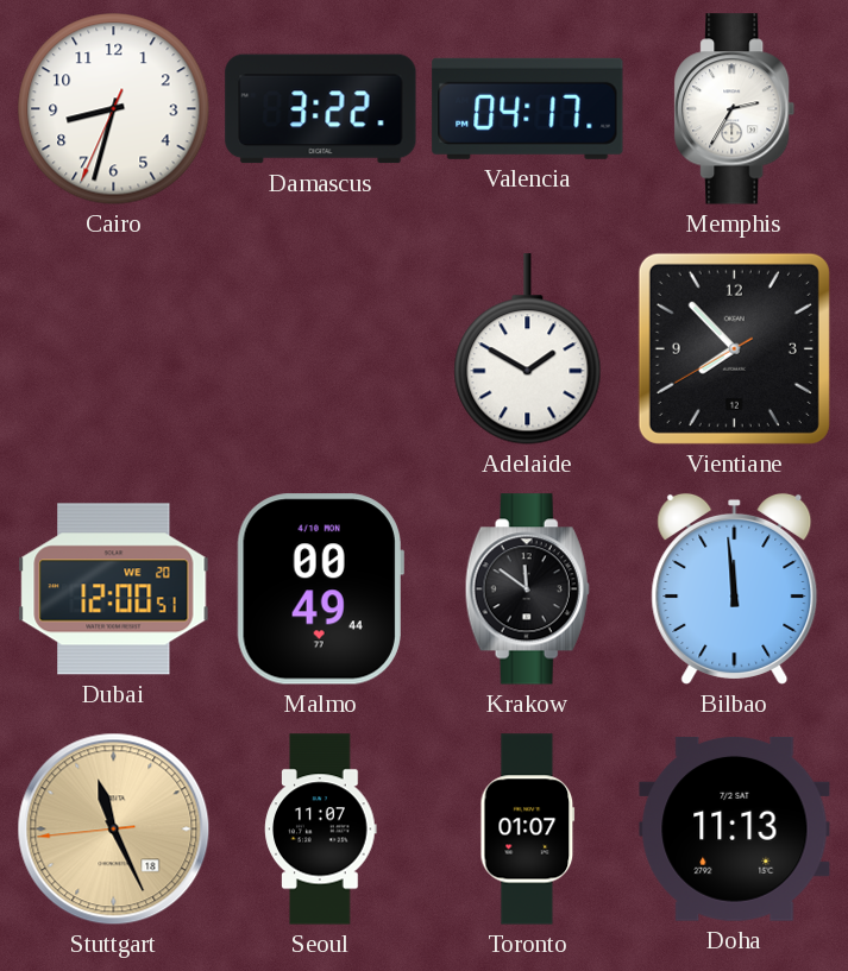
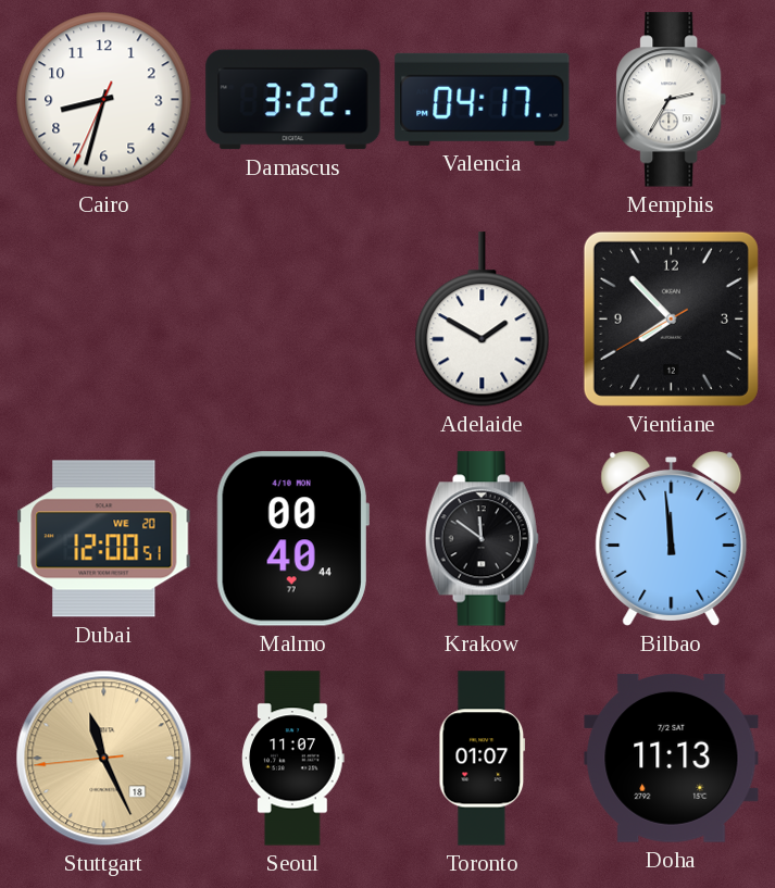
Malmo: 00:49 -> 00:40
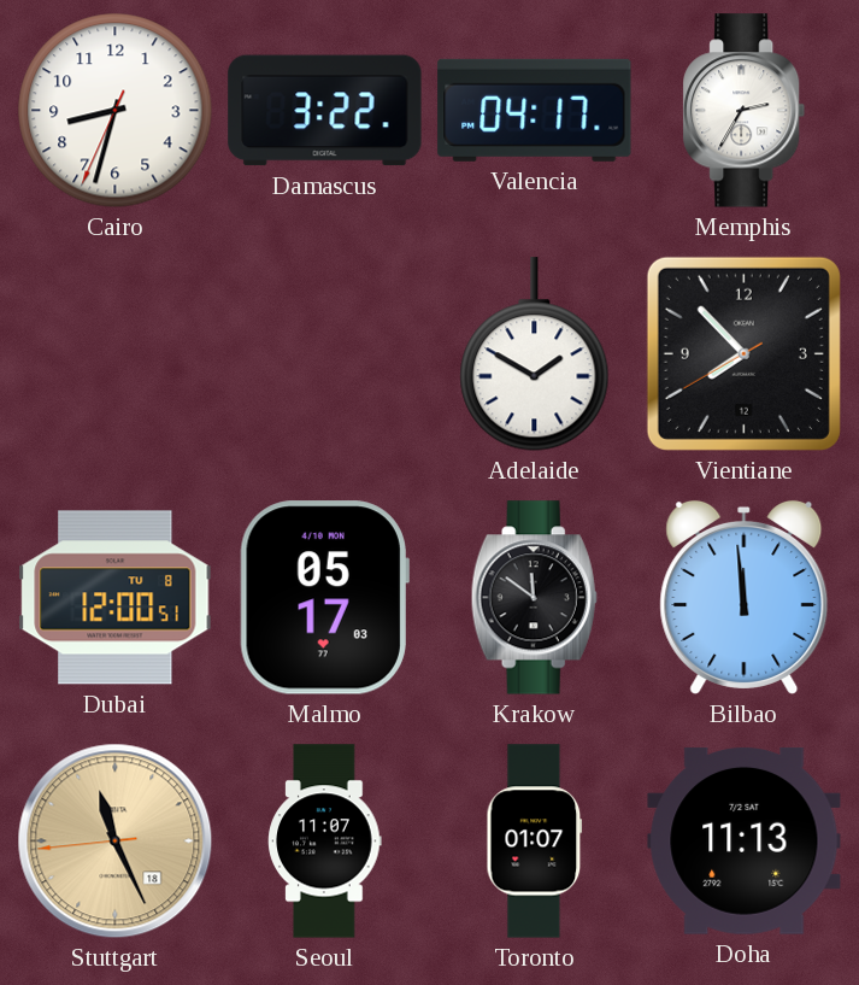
Dubai date: WE 20 -> TU 8
Malmo: 00:40 -> 05:17
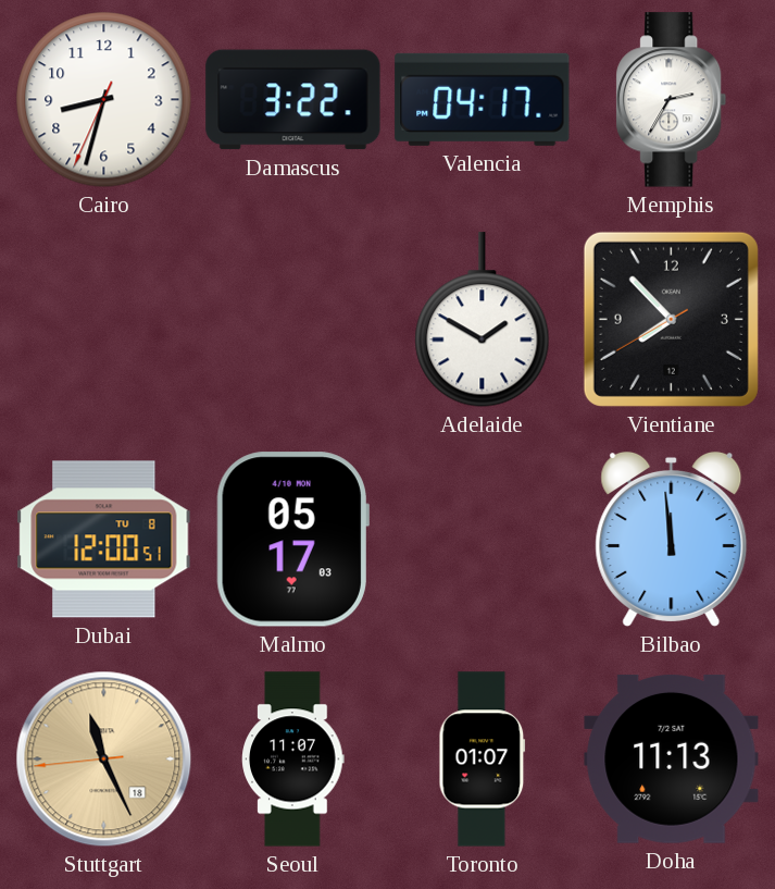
Krakow: 11:51 -> none
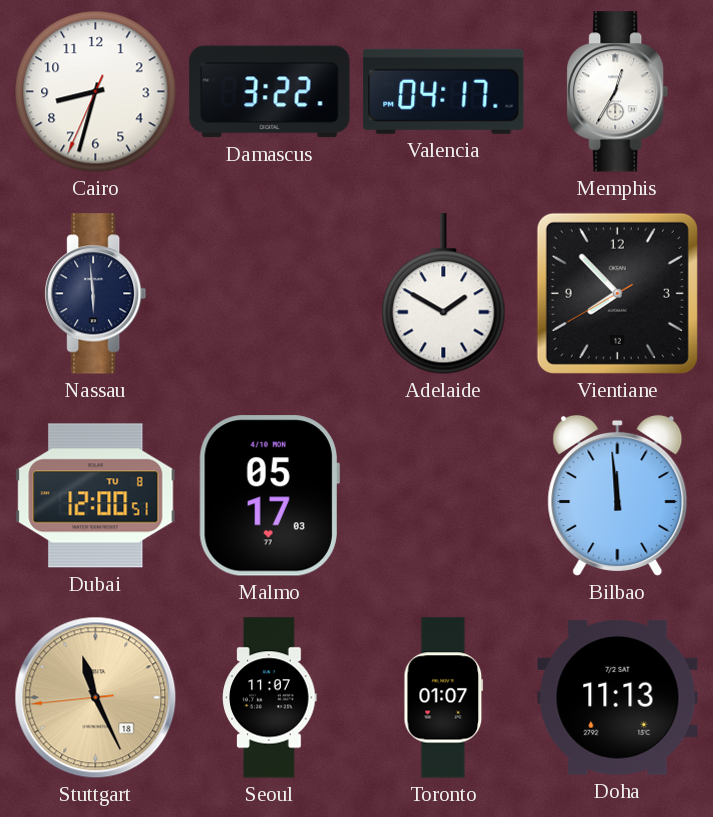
Memphis: 2:35 -> 12:35
Nassau: none -> 5:59
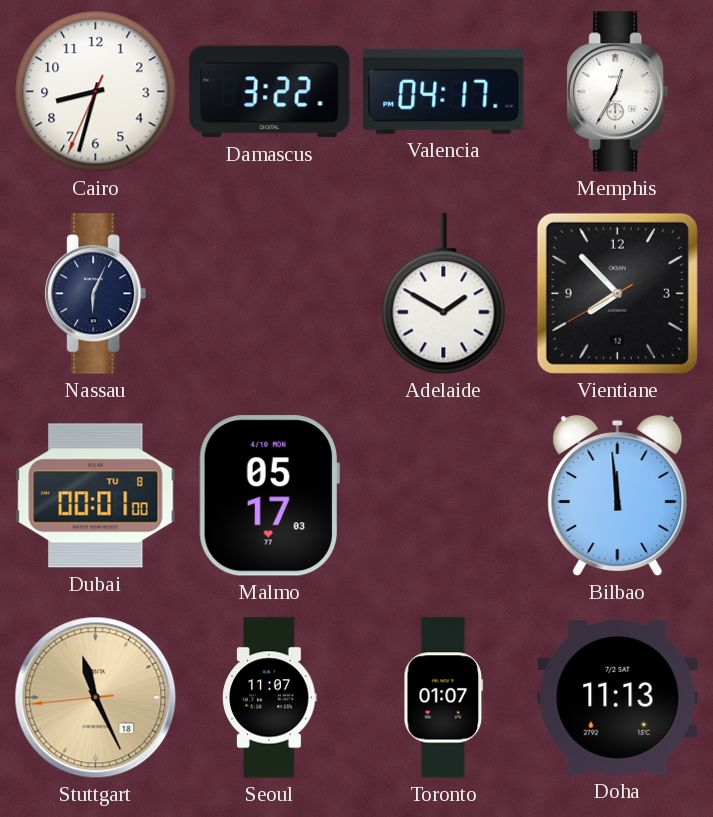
Nassau: 5:59 -> 6:04
Dubai: 12:00 -> 00:01
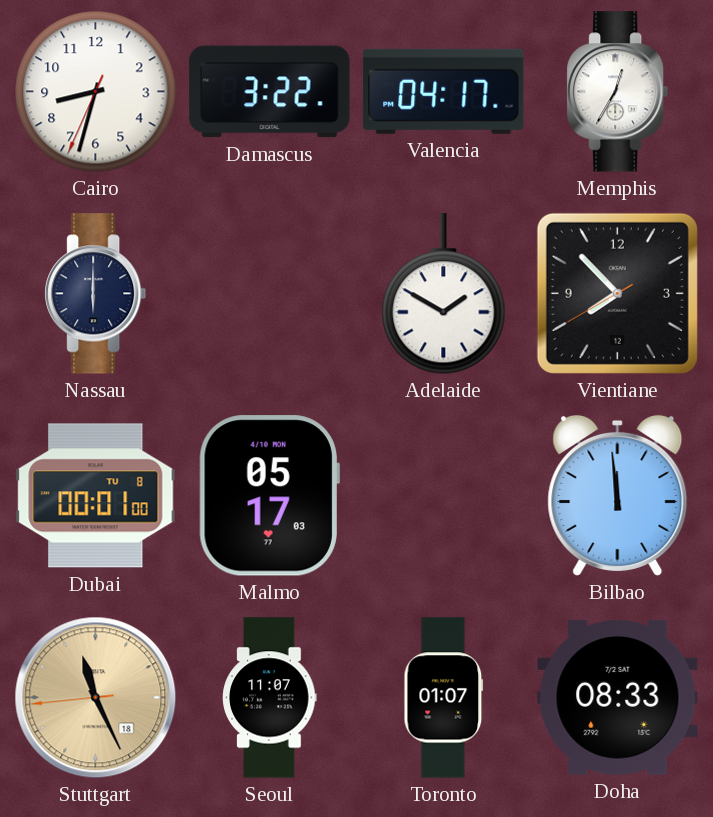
Nassau: 6:04 -> 6:00
Doha: 11:13 -> 08:33
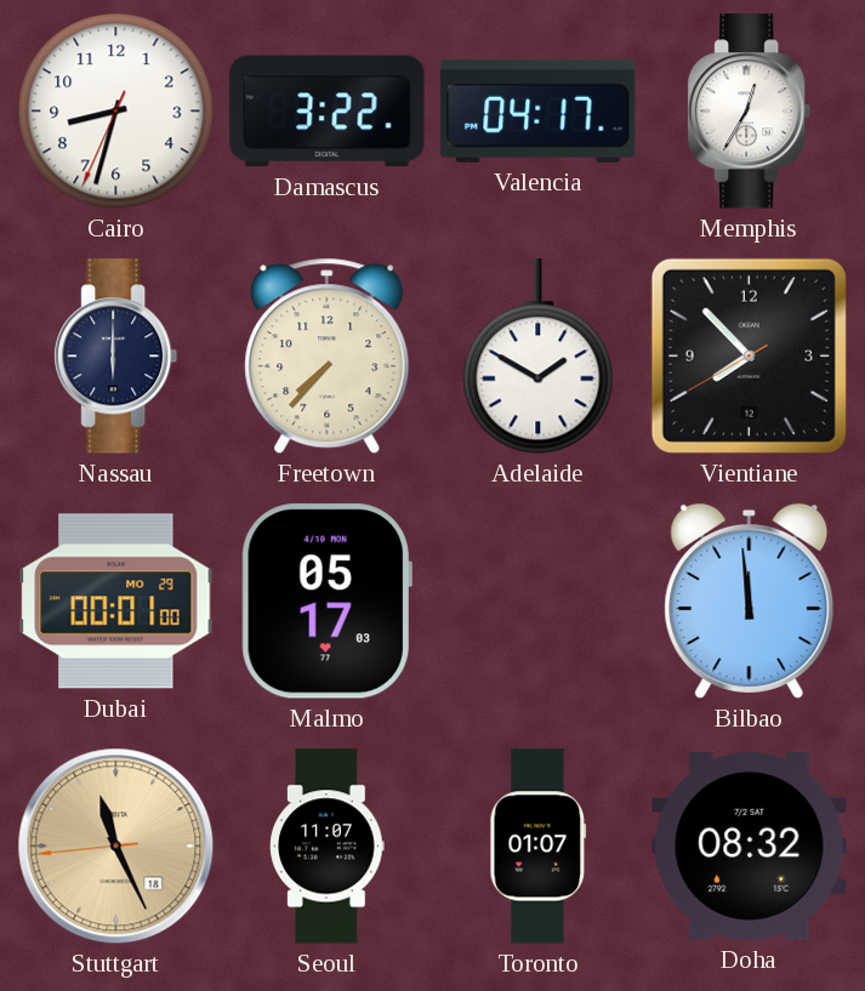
Freetown: none -> 7:37
Dubai date: TU 8 -> MO 29
Doha: 08:33 -> 08:32
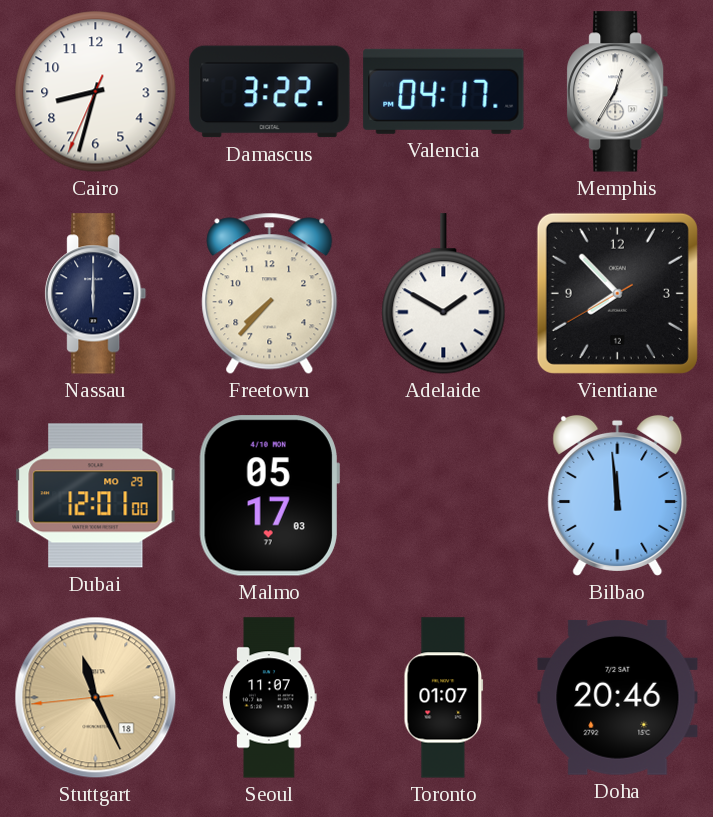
Dubai: 00:01 -> 12:01
Doha: 08:32 -> 20:46
